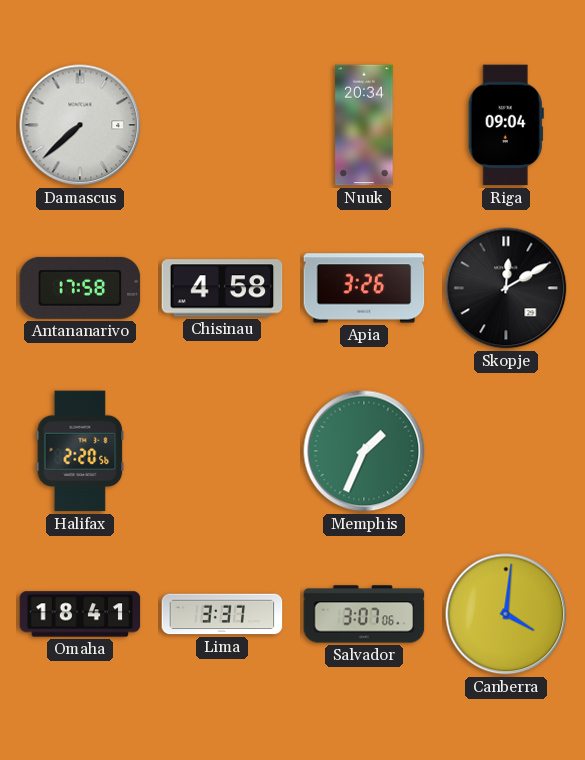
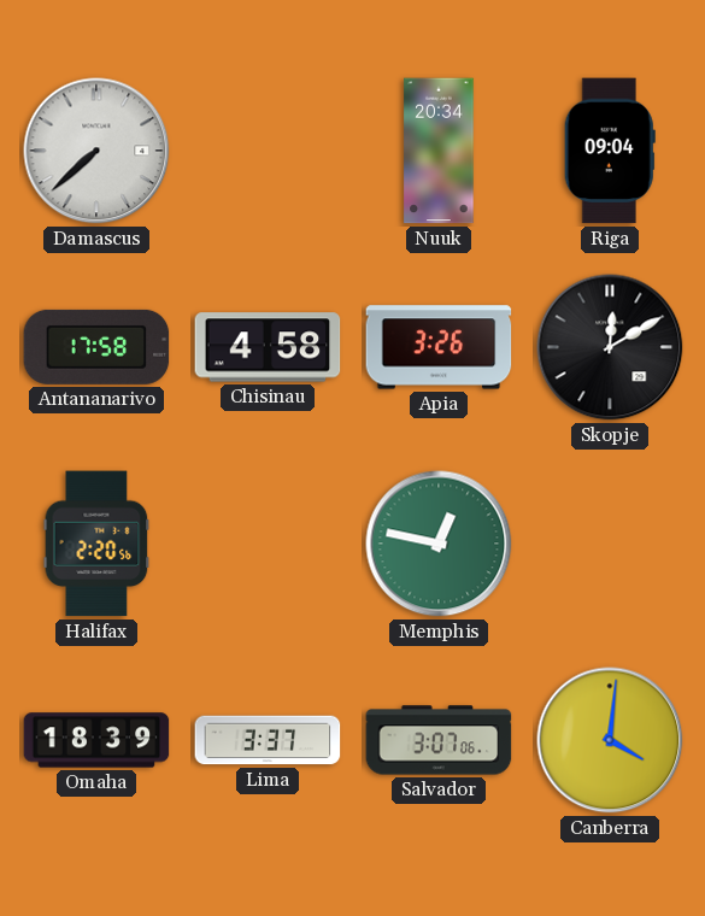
Memphis: 1:34 -> 12:47
Omaha: 18:41 -> 18:39
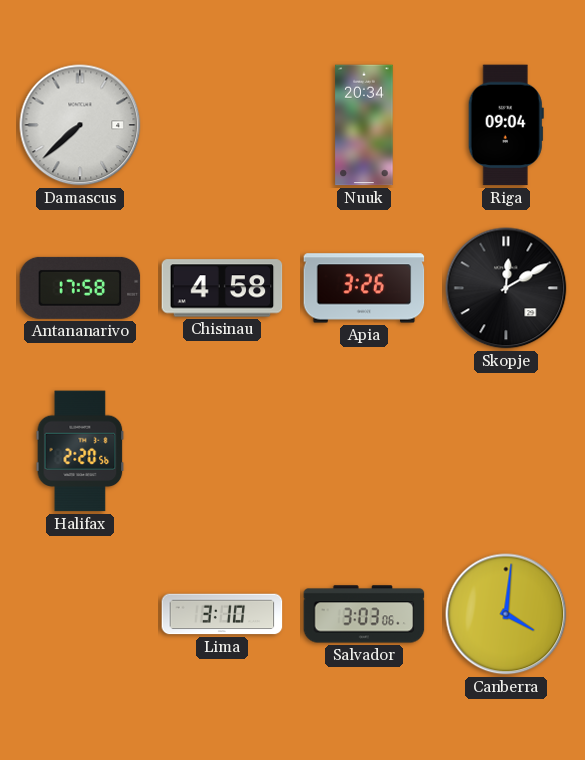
Memphis: 12:47 -> none
Omaha: 18:39 -> none
Lima: 3:37 -> 3:10
Salvador: 3:07 -> 3:03
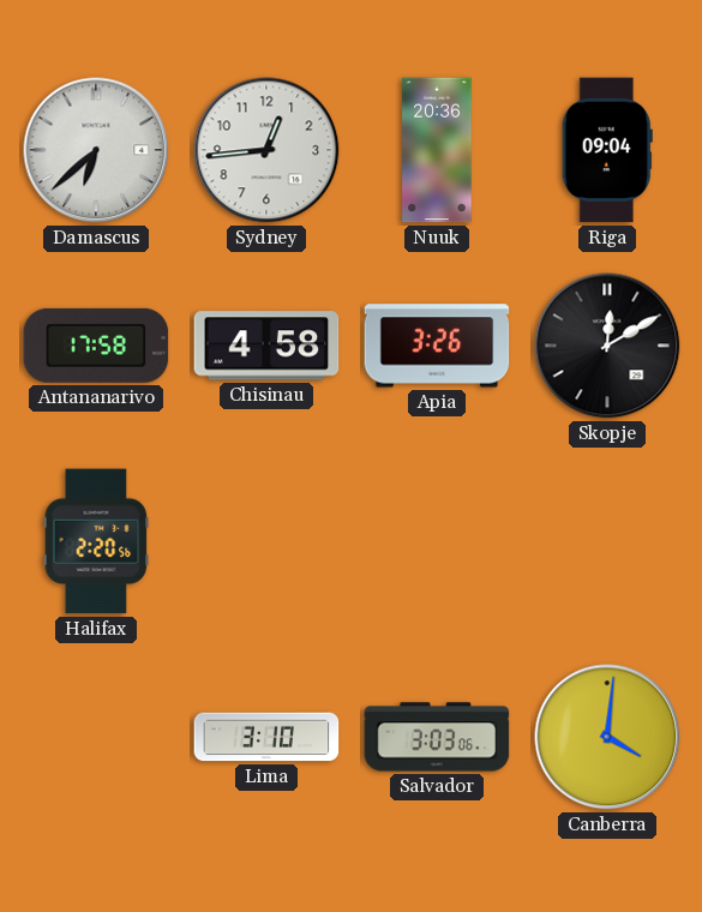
Damascus: 7:38 -> 6:38
Sydney: none -> 12:44
Nuuk: 20:34 -> 20:36
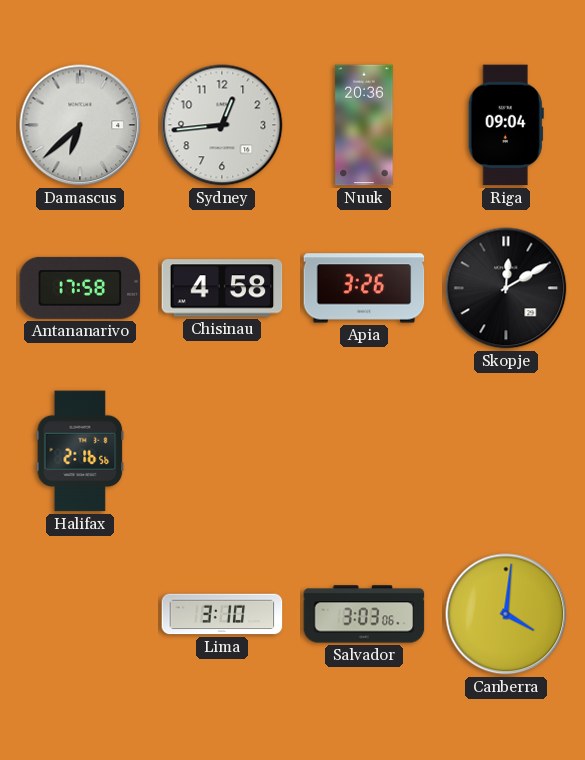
Halifax: 2:20 -> 2:16
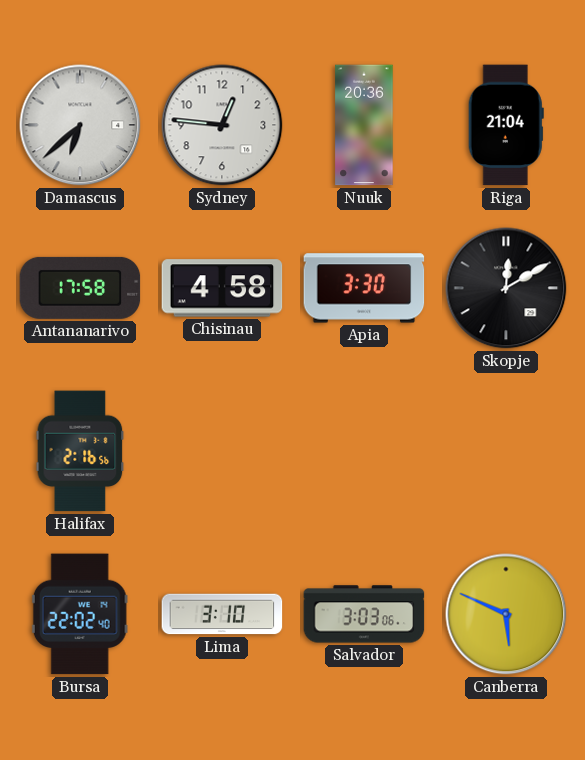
Sydney: 12:44 -> 12:46
Riga: 09:04 -> 21:04
Apia: 3:26 -> 3:30
Bursa: none -> 22:02
Canberra: 4:01 -> 5:49
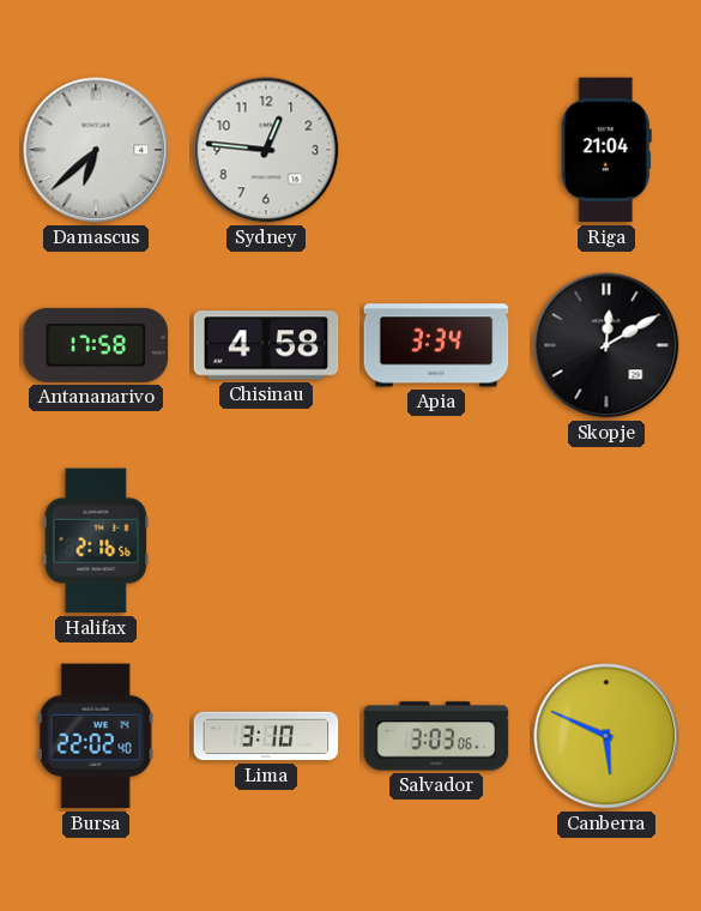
Nuuk: 20:36 -> none
Apia: 3:30 -> 3:34
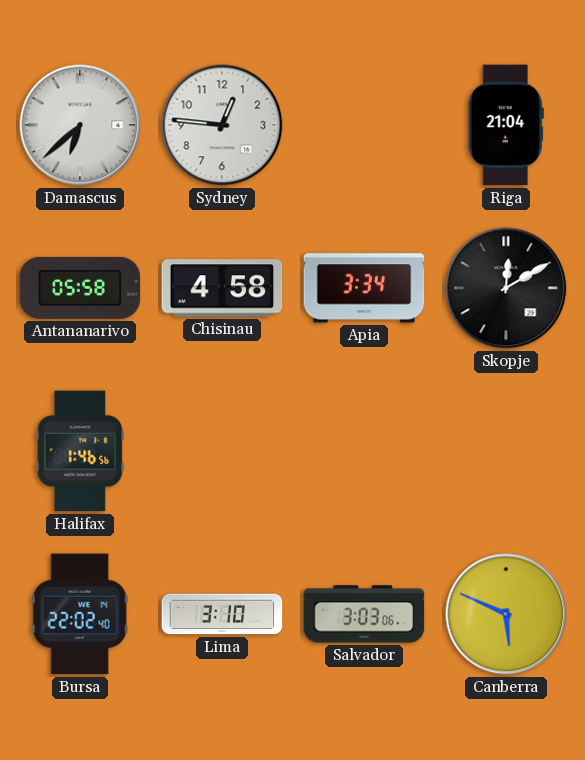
Antananarivo: 17:58 -> 05:58
Halifax: 2:16 -> 1:46
